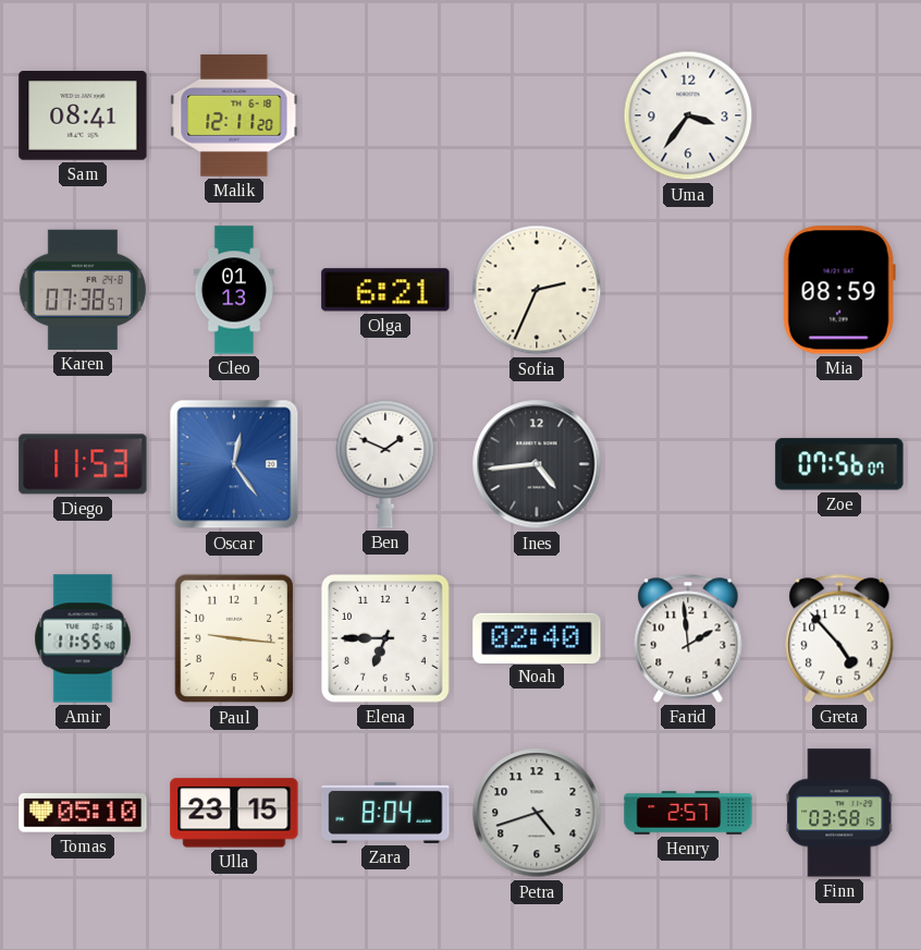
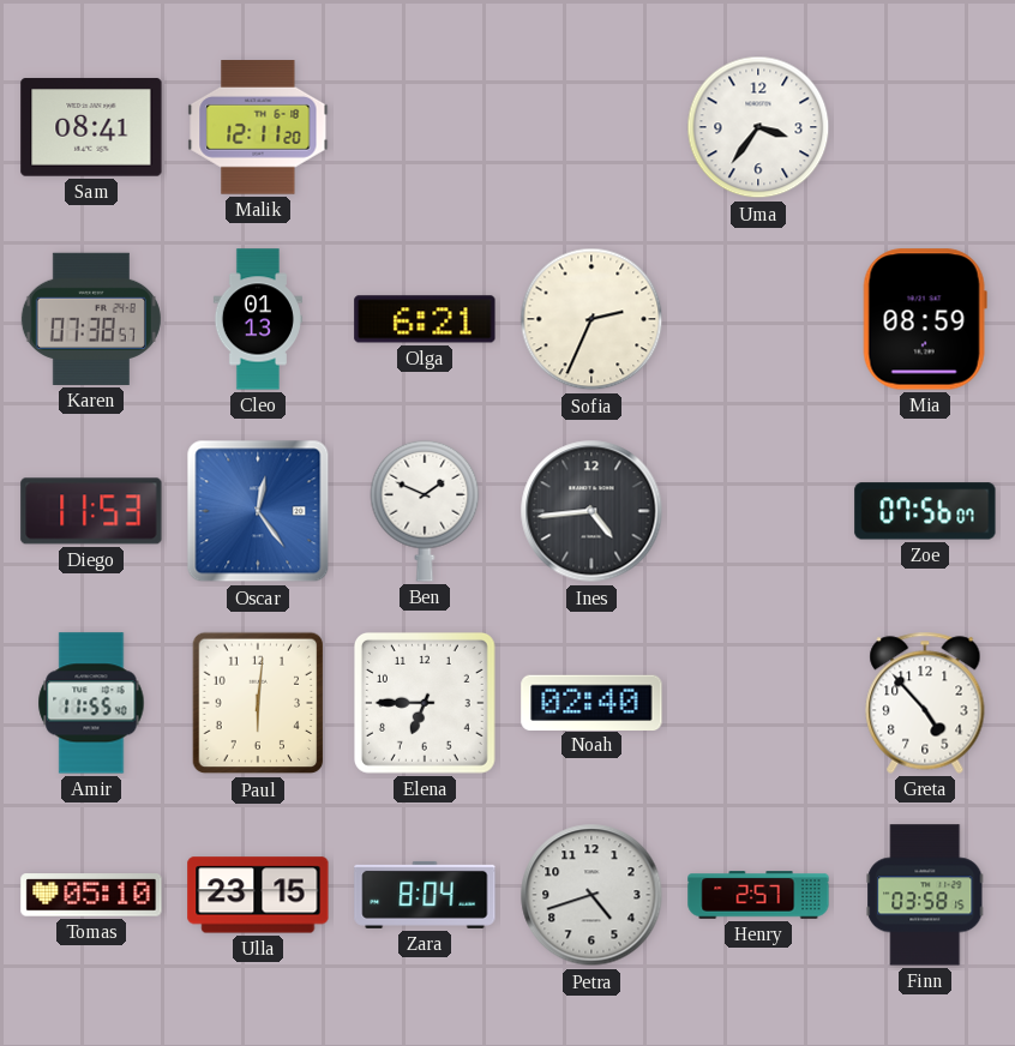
Paul: 9:16 -> 6:01
Farid: 1:59 -> none
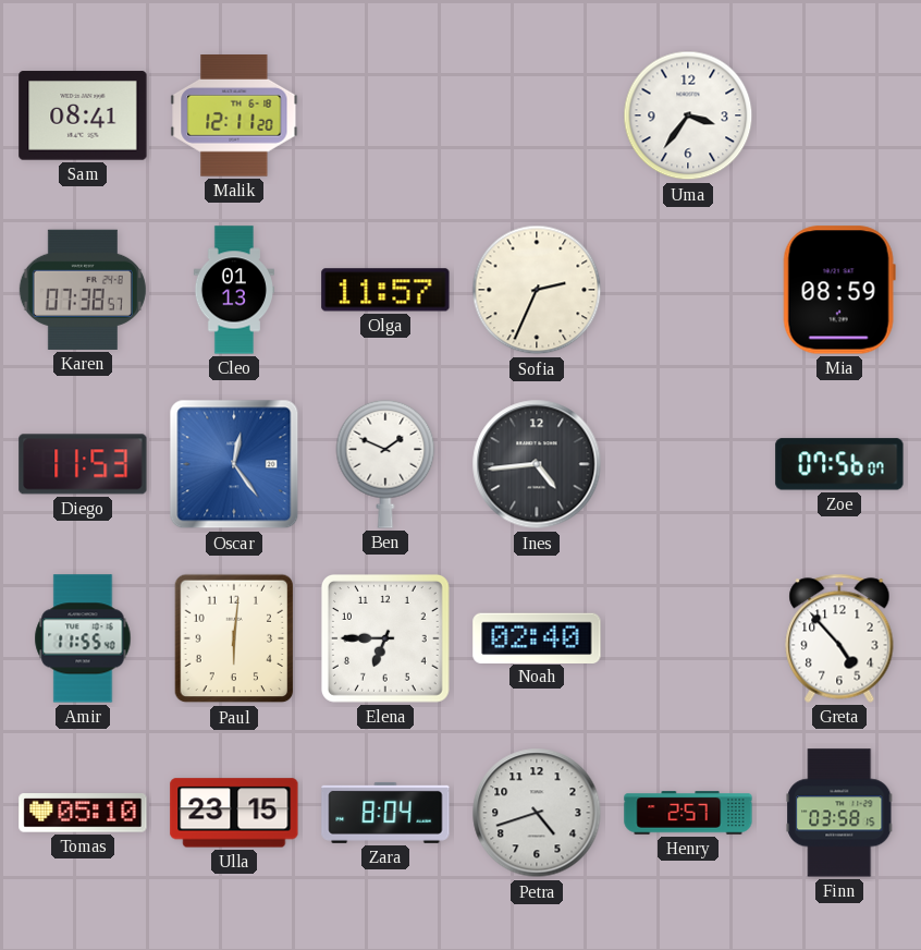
Olga: 6:21 -> 11:57
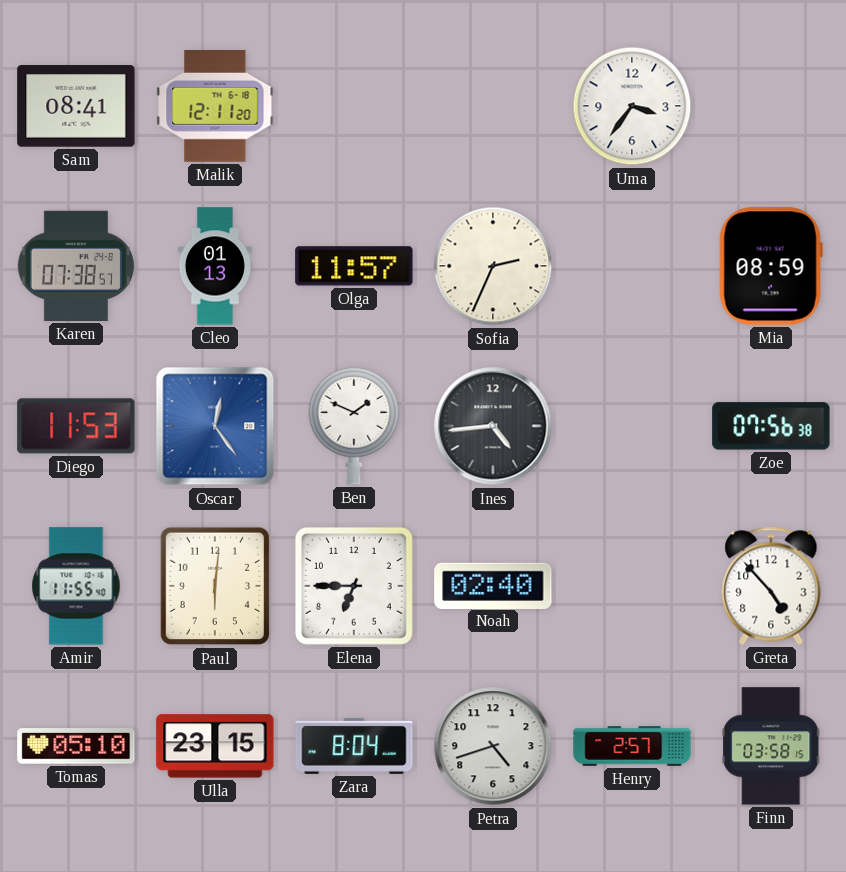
Zoe: 07:56:07 -> 07:56:38
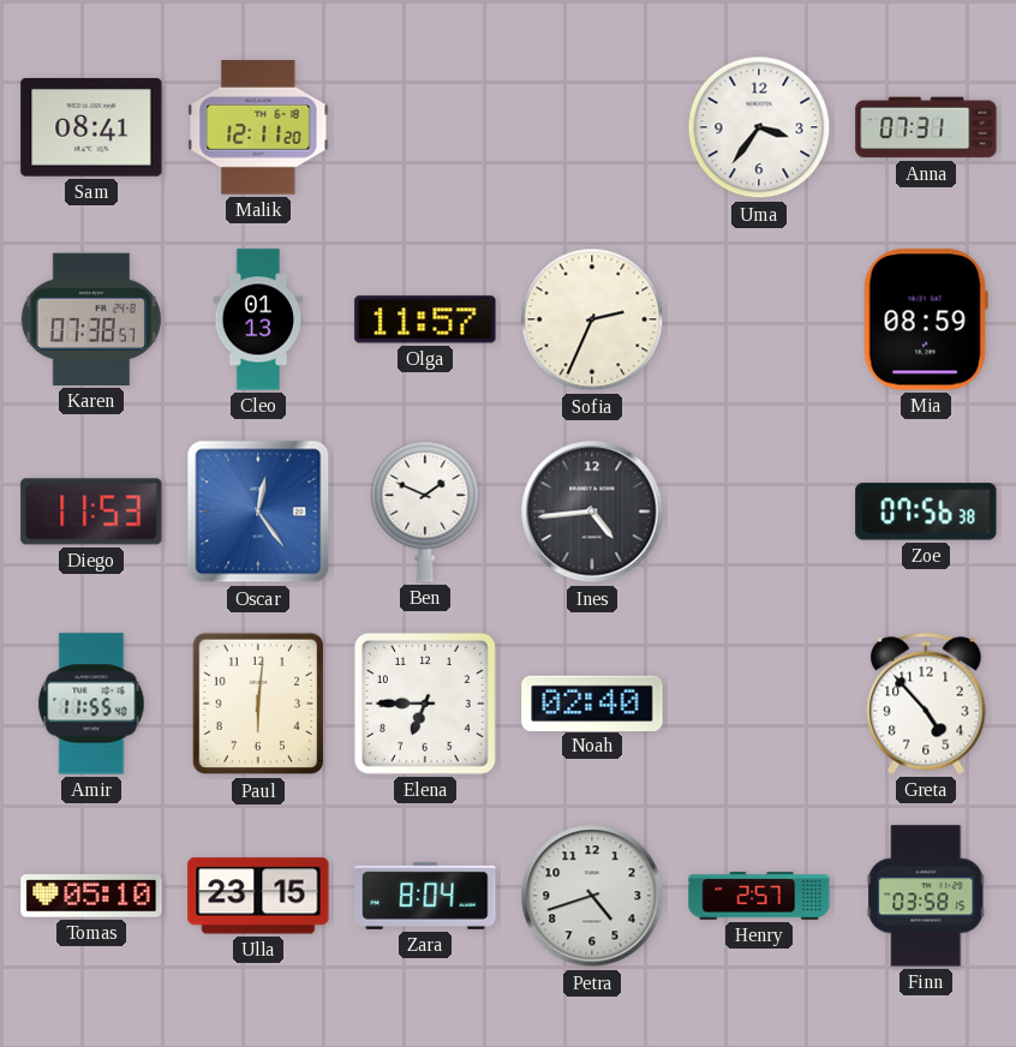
Anna: none -> 07:31
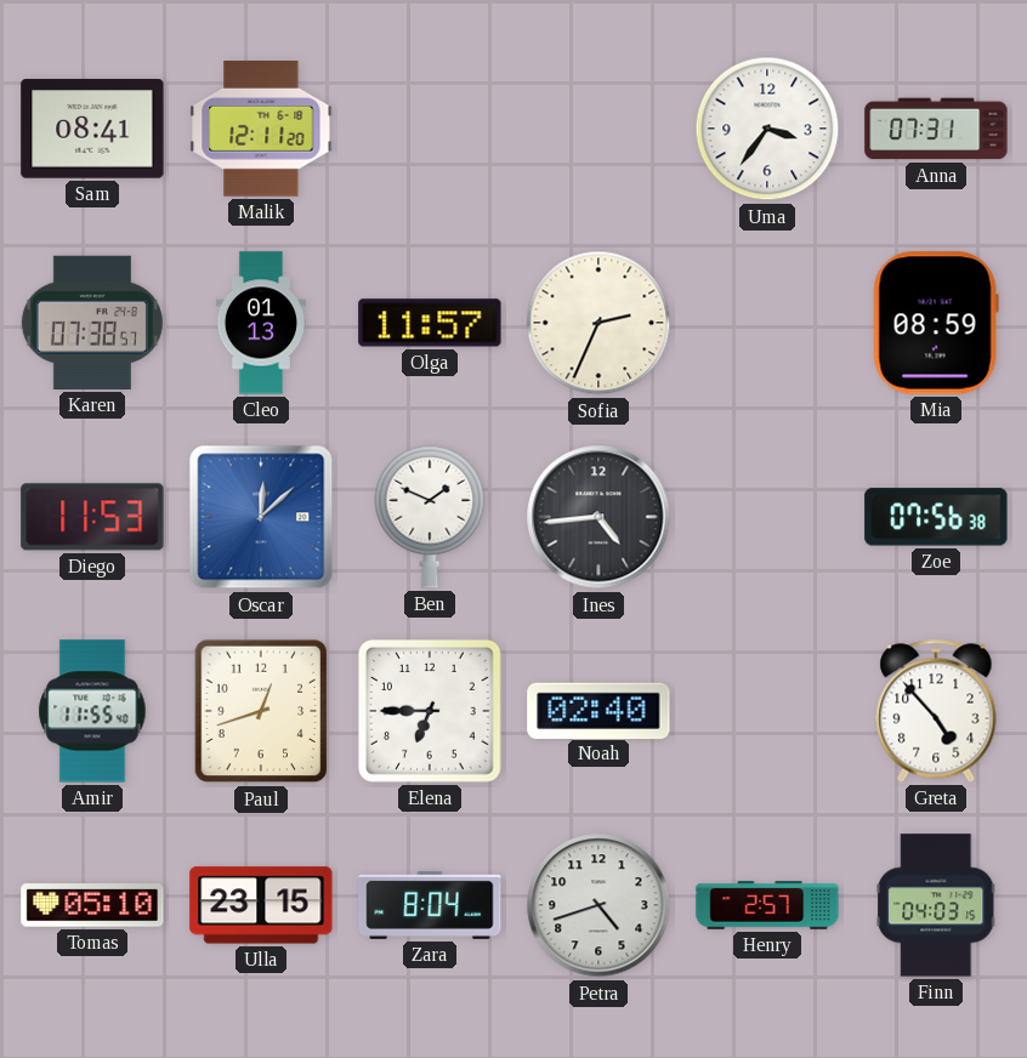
Oscar: 12:24 -> 12:08
Paul: 6:01 -> 12:42
Finn: 03:58 -> 04:03
